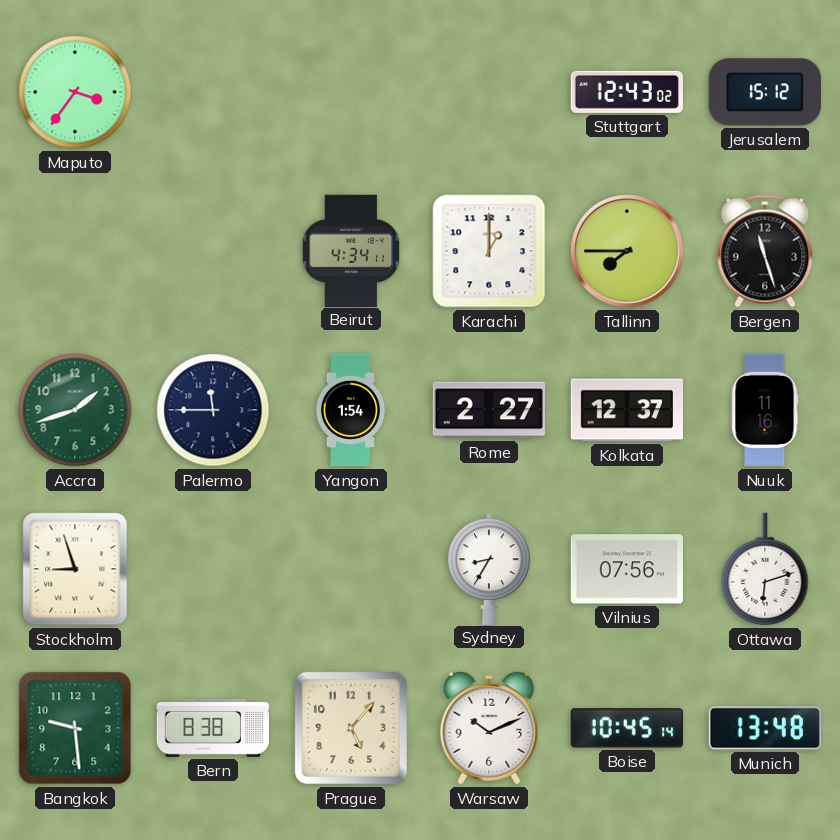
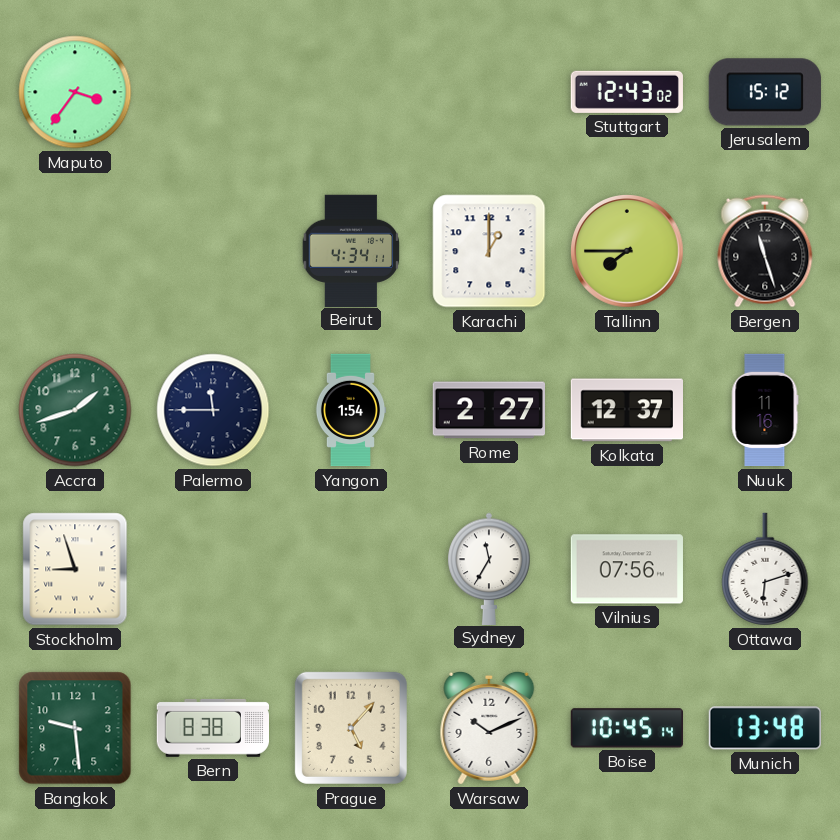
Sydney: 8:35 -> 11:35
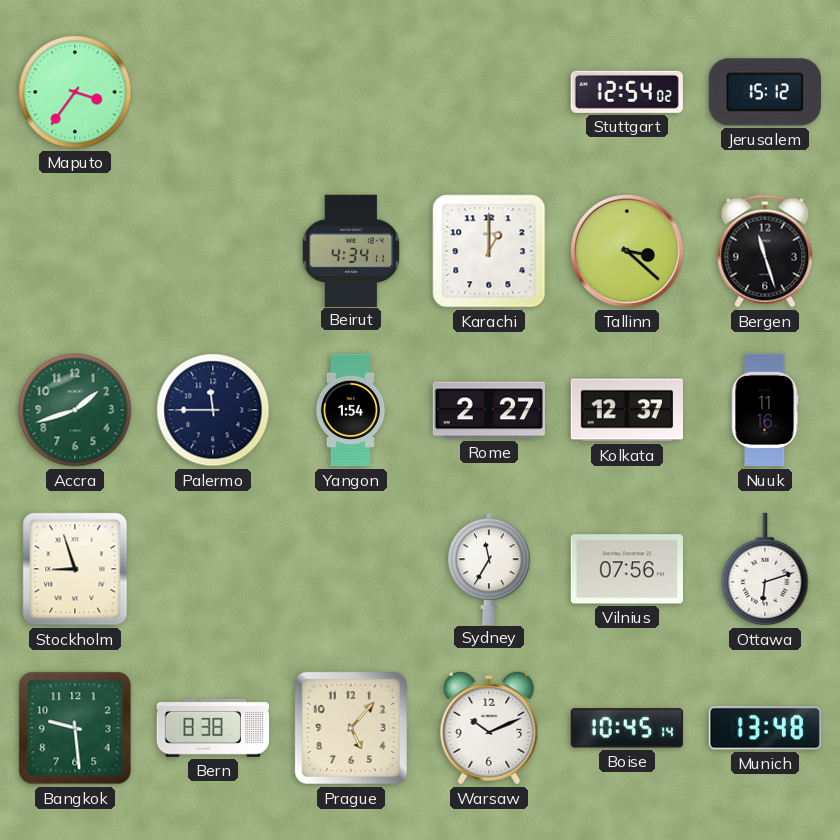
Stuttgart: 12:43 -> 12:54
Tallinn: 7:45 -> 3:22
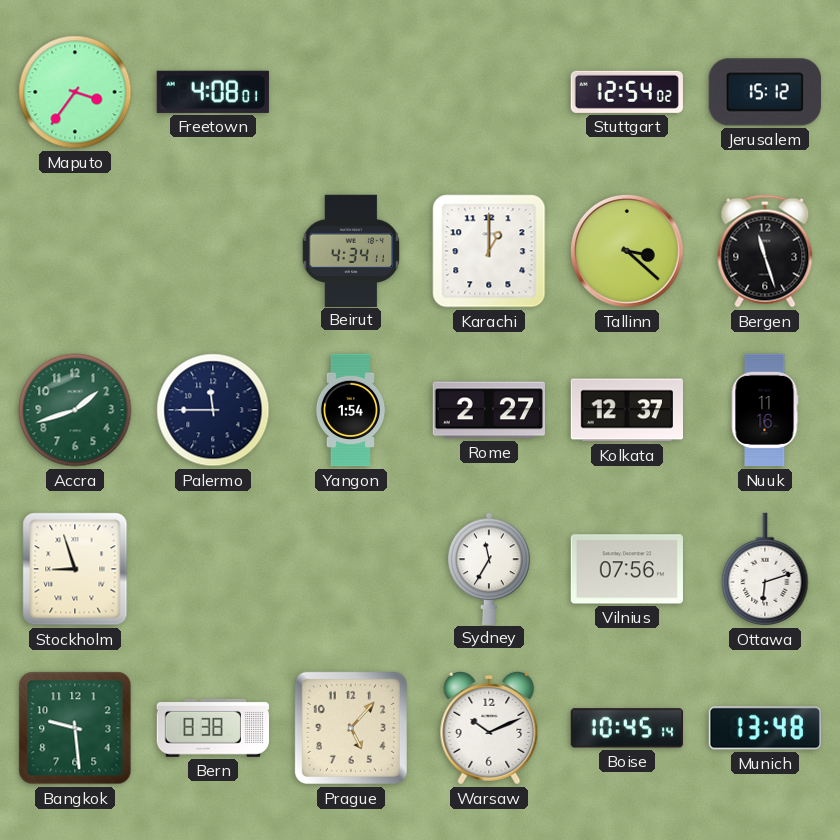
Freetown: none -> 4:08
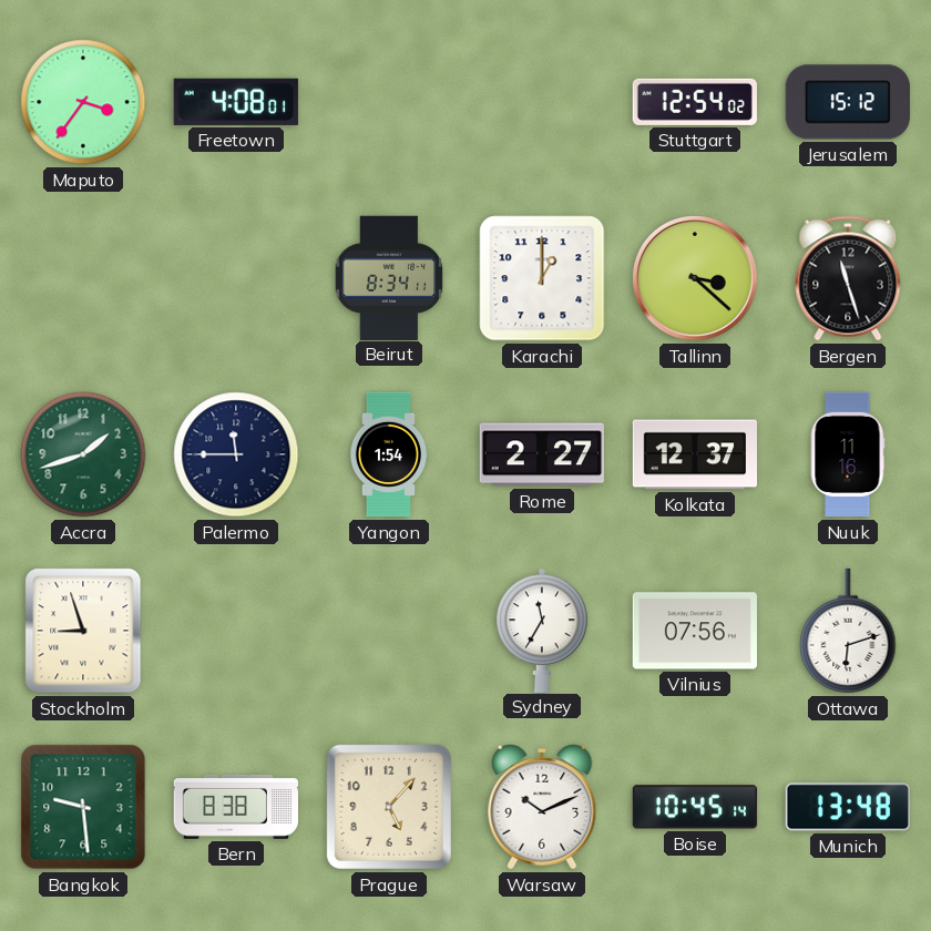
Beirut: 4:34 -> 8:34
